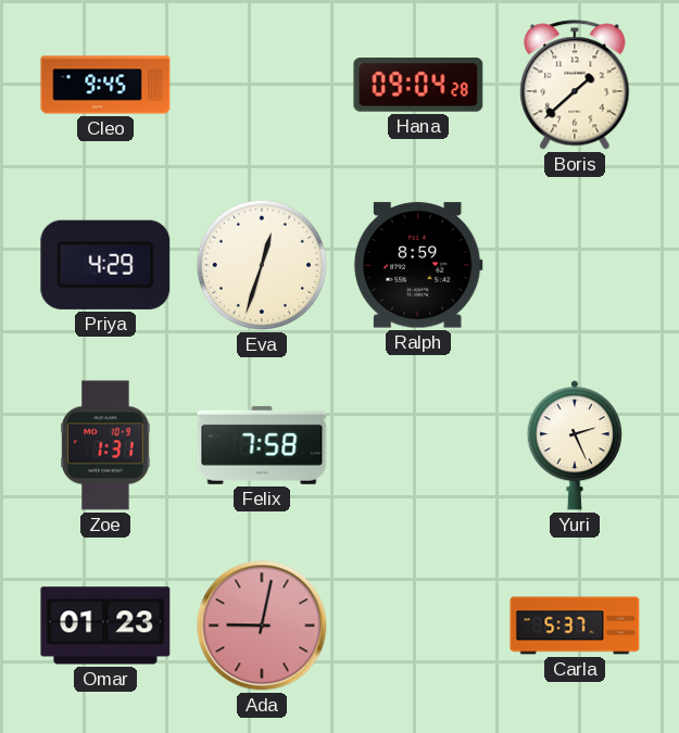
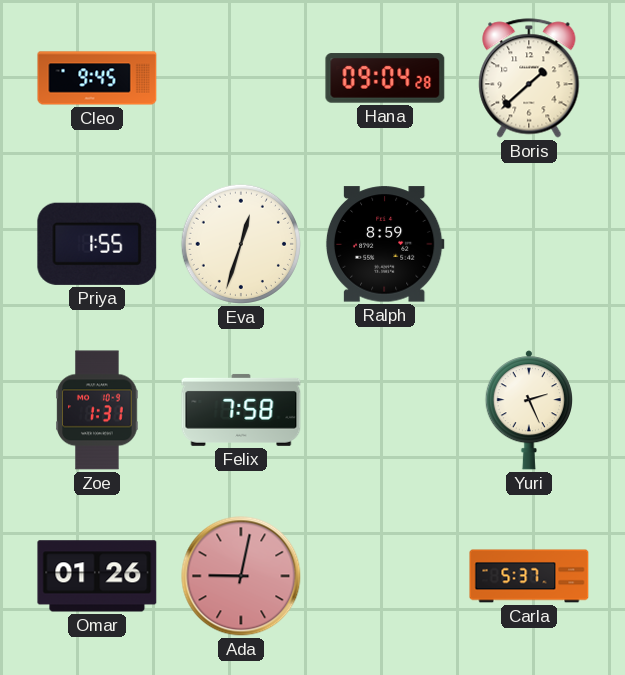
Priya: 4:29 -> 1:55
Omar: 01:23 -> 01:26
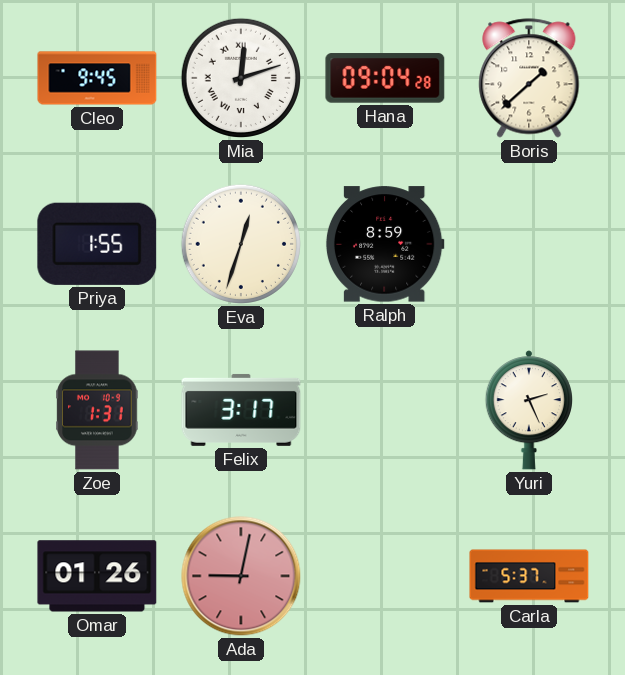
Mia: none -> 12:12
Felix: 7:58 -> 3:17
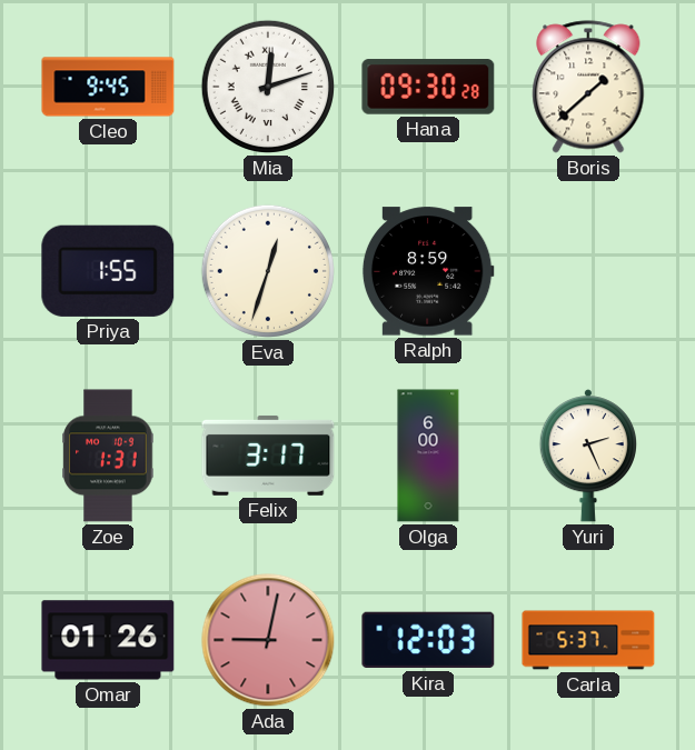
Hana: 09:04 -> 09:30
Olga: none -> 6:00
Kira: none -> 12:03
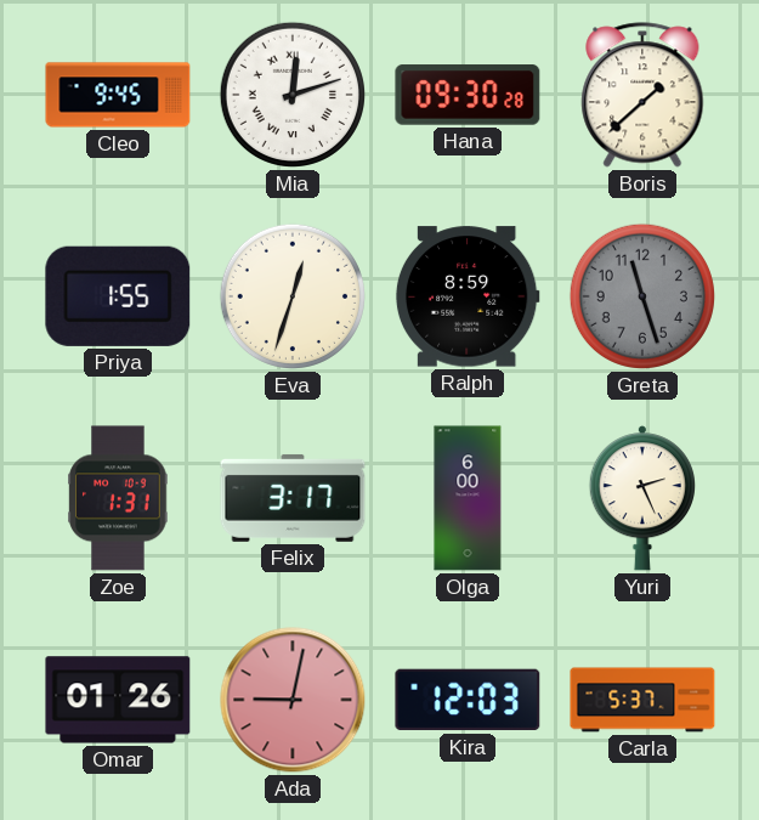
Greta: none -> 11:27
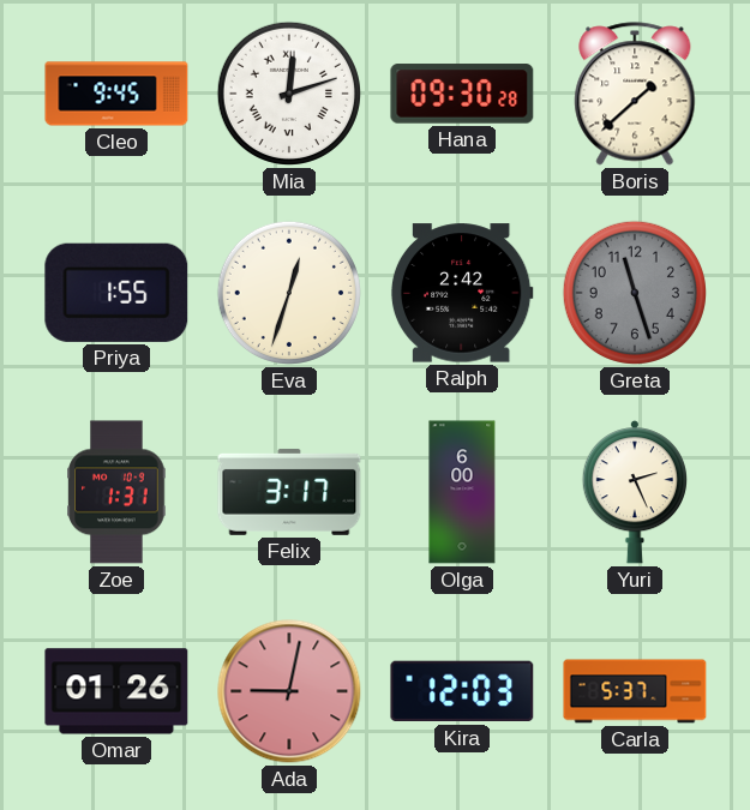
Ralph: 8:59 -> 2:42
